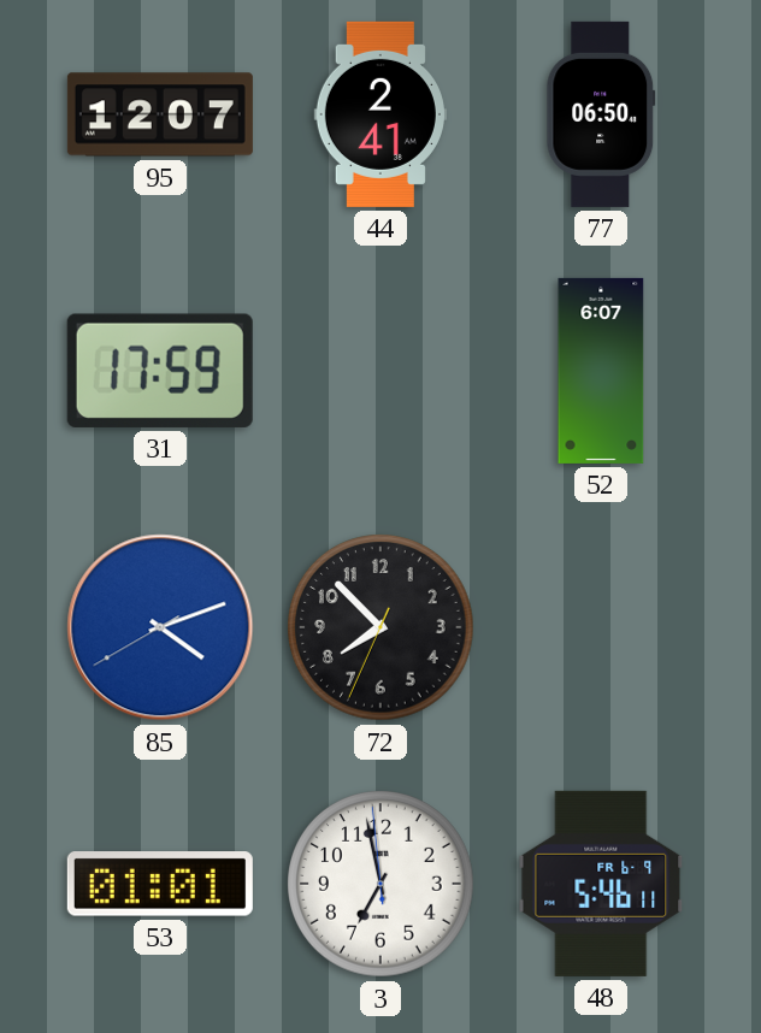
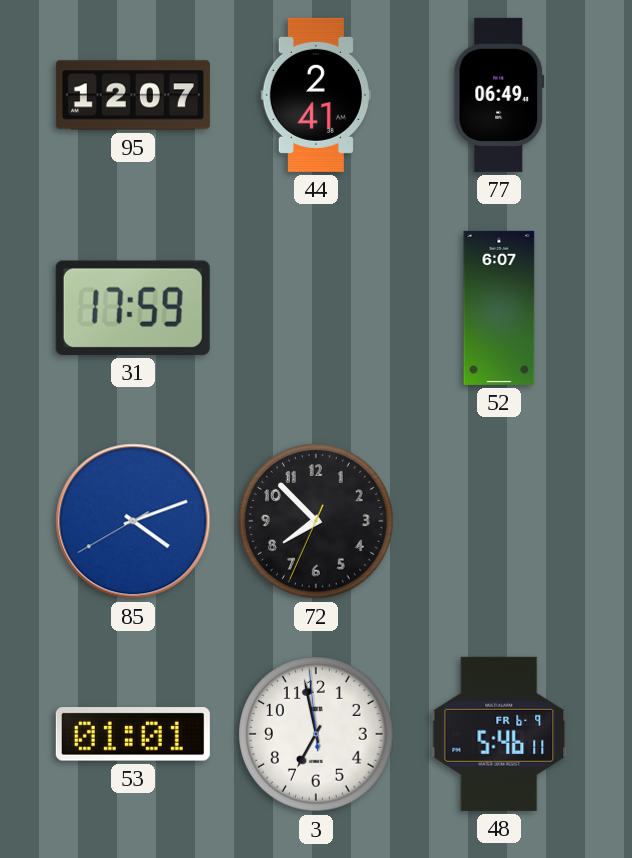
77: 06:50 -> 06:49
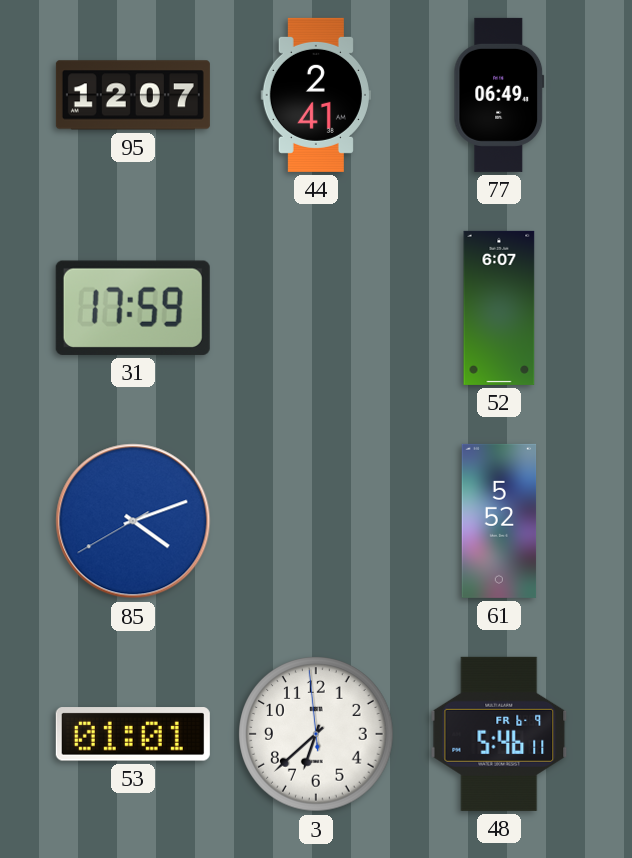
72: 7:52 -> none
61: none -> 5:52
3: 6:57 -> 6:37
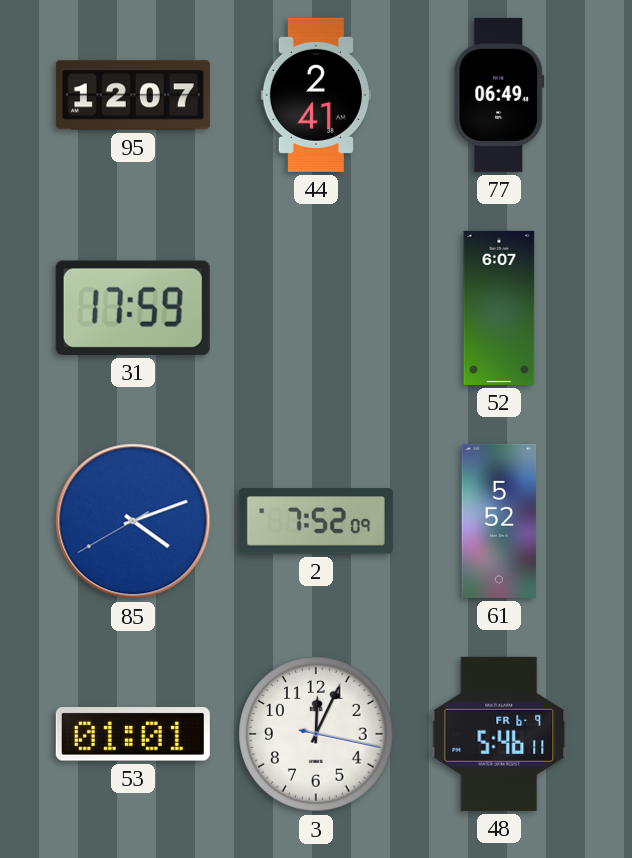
2: none -> 7:52
3: 6:37 -> 12:04
